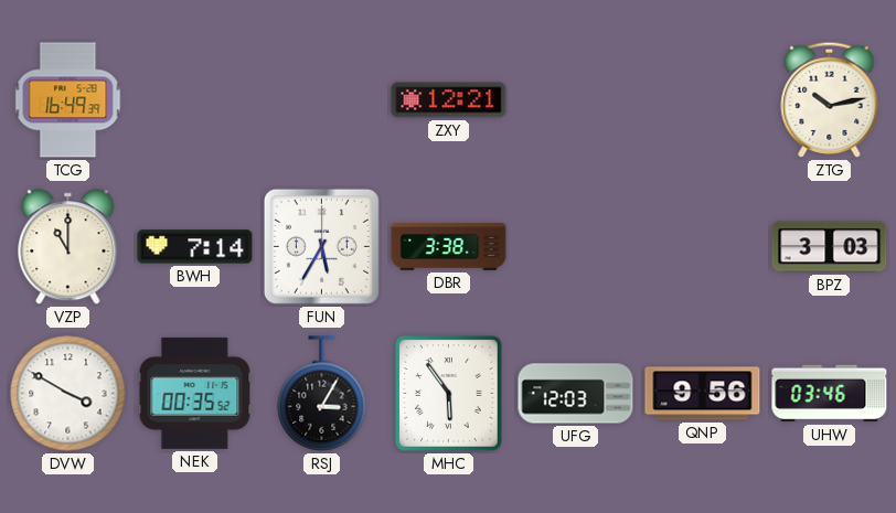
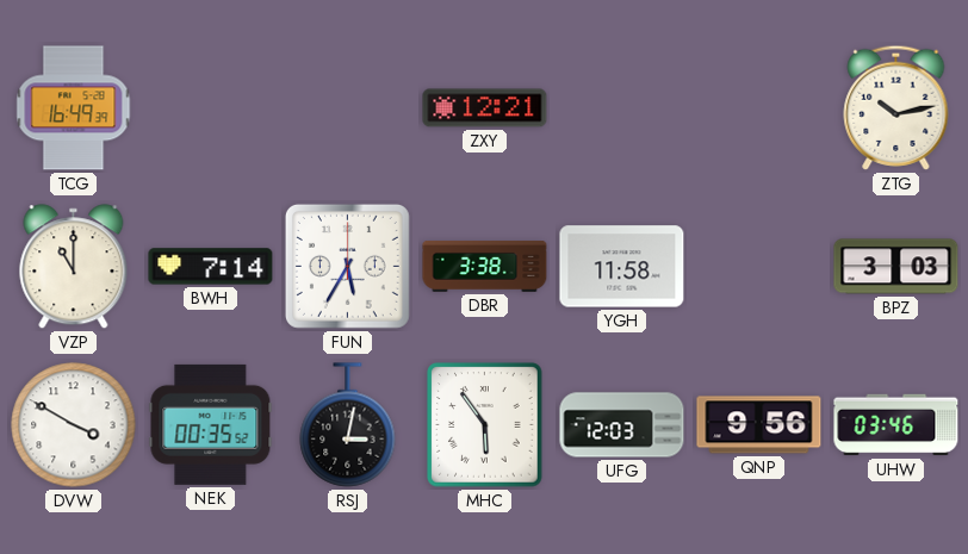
YGH: none -> 11:58
RSJ: 3:05 -> 3:02
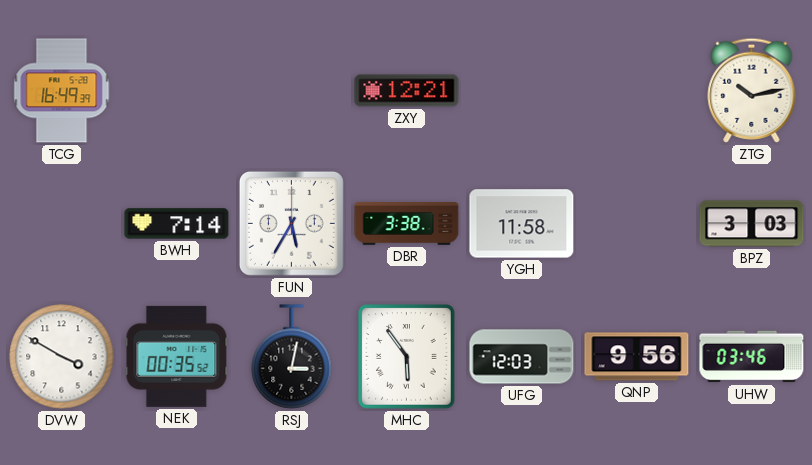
VZP: 11:00 -> none
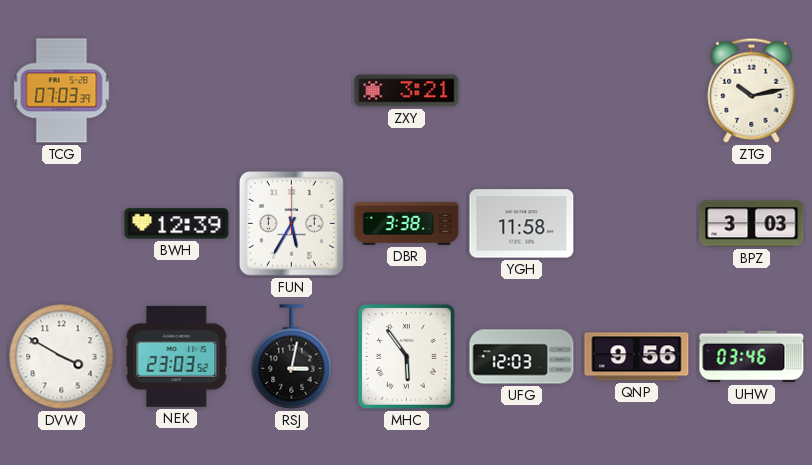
TCG: 16:49 -> 07:03
ZXY: 12:21 -> 3:21
BWH: 7:14 -> 12:39
NEK: 00:35 -> 23:03
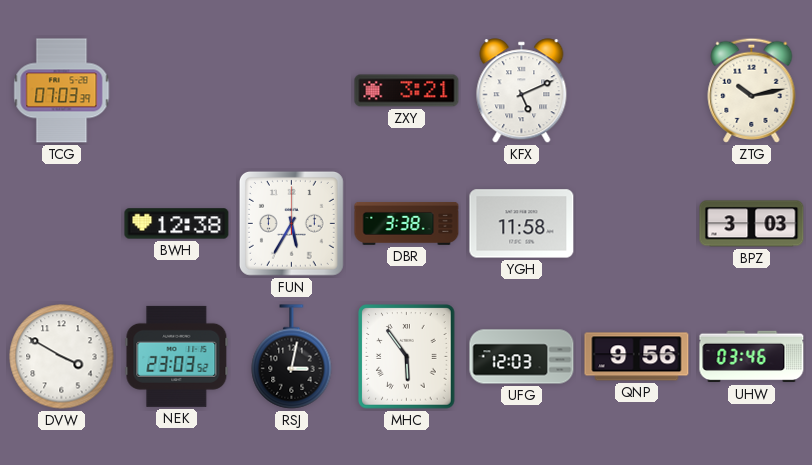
KFX: none -> 5:11
BWH: 12:39 -> 12:38
